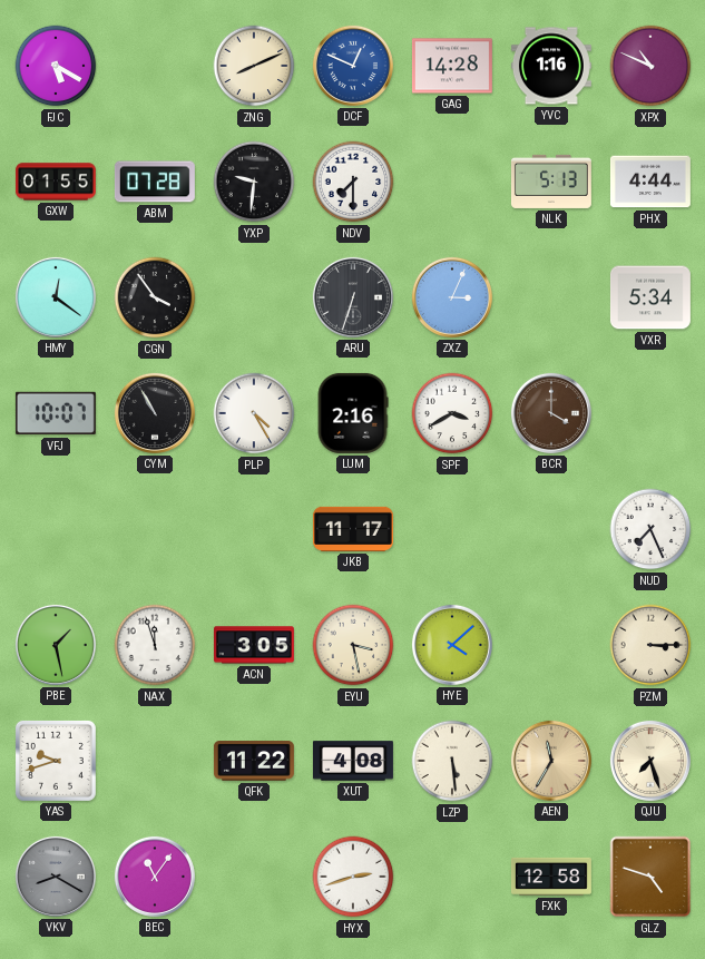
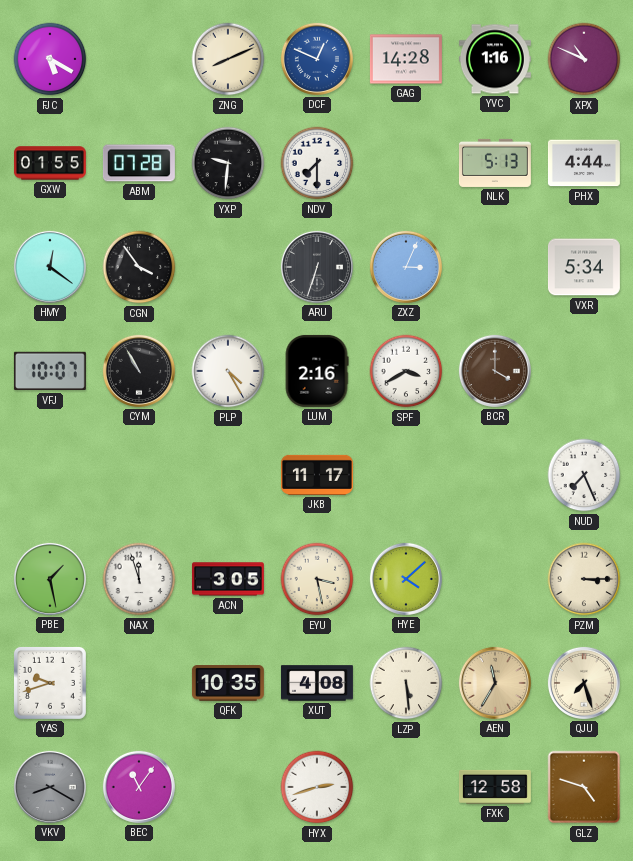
QFK: 11:22 -> 10:35
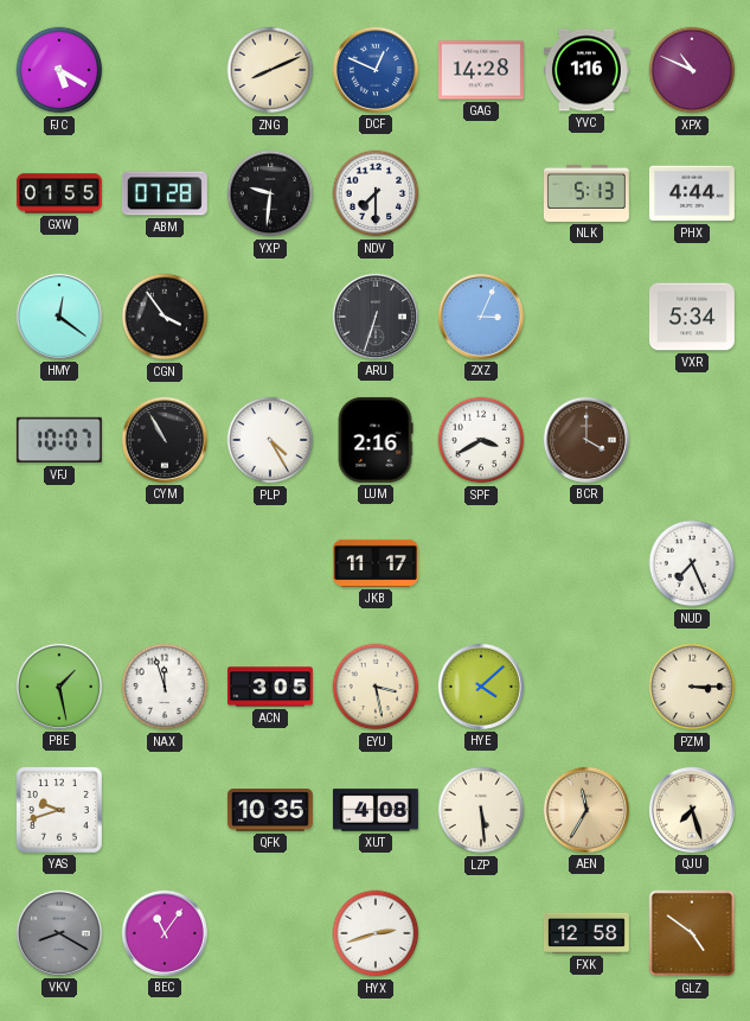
GLZ: 4:48 -> 4:51
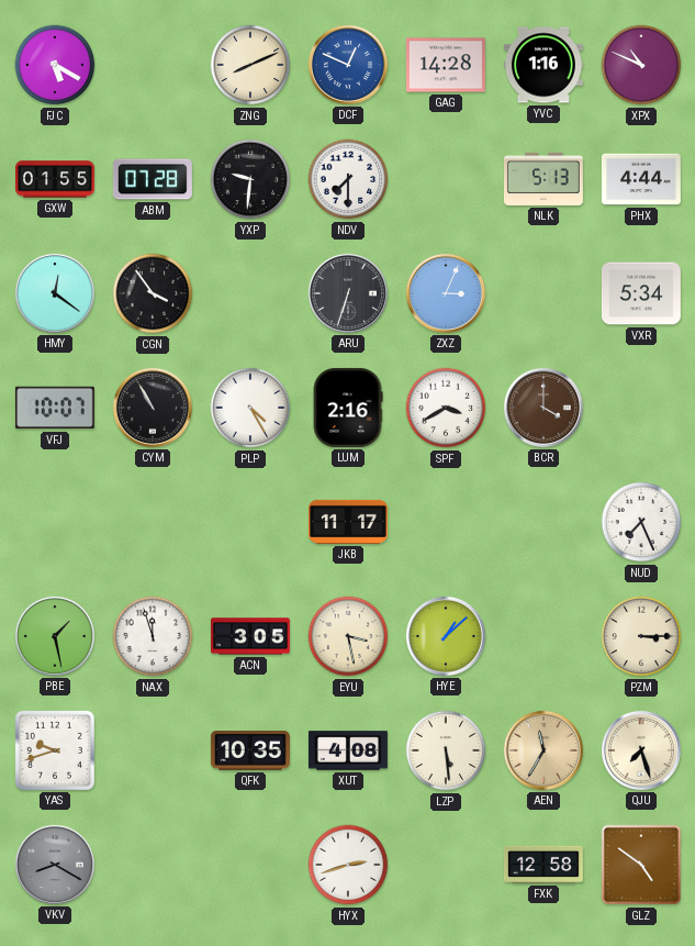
HYE: 4:08 -> 1:08
BEC: 11:06 -> none
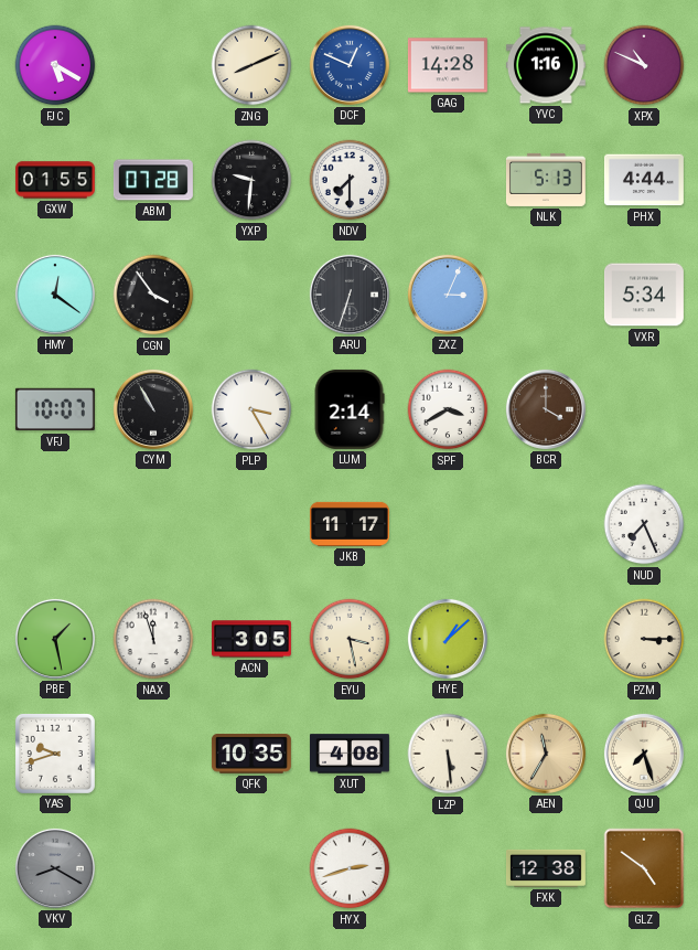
PLP: 4:25 -> 3:25
LUM: 2:16 -> 2:14
FXK: 12:58 -> 12:38
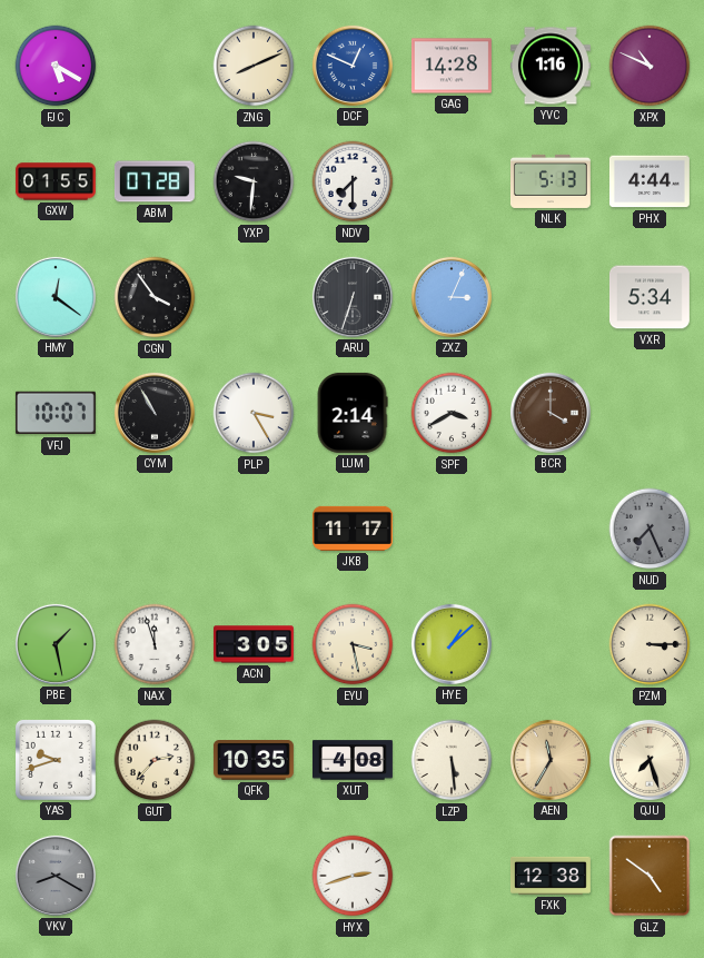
NUD dial: white -> grey
GUT: none -> 2:37
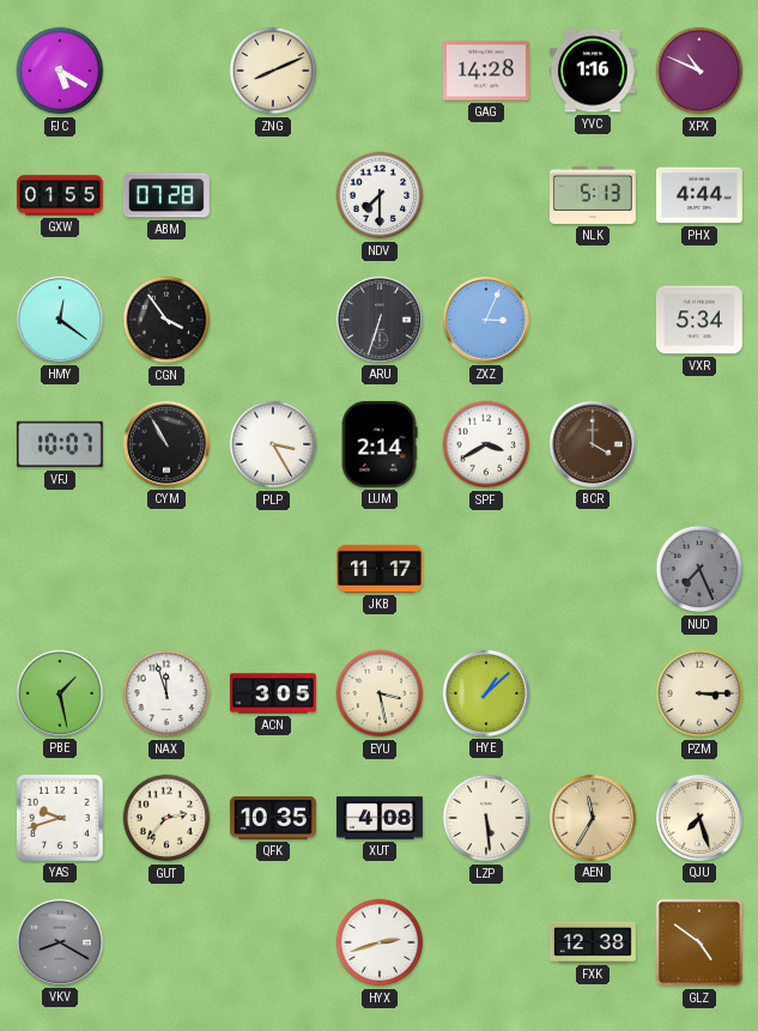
DCF: 12:49 -> none
YXP: 9:31 -> none
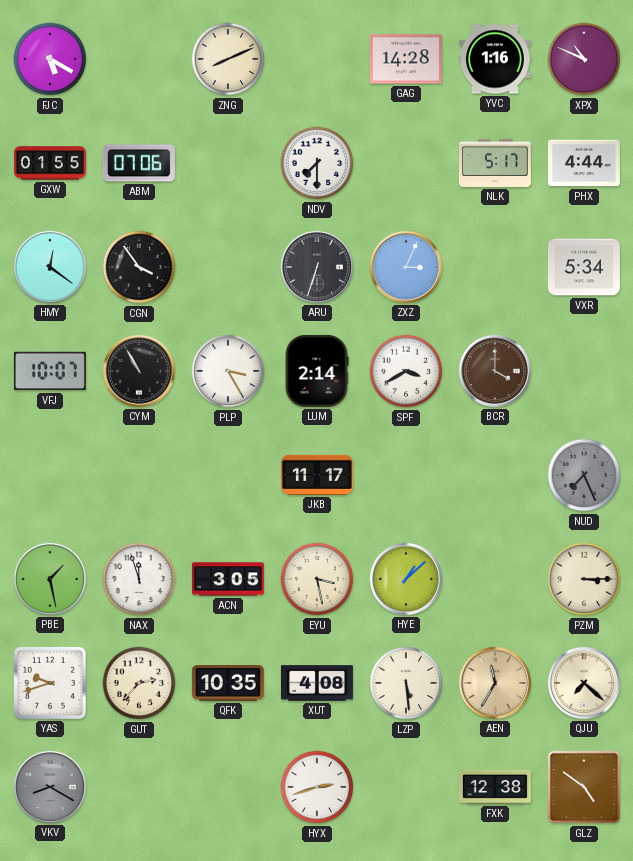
ABM: 07:28 -> 07:06
NLK: 5:13 -> 5:17
QJU: 7:27 -> 7:22
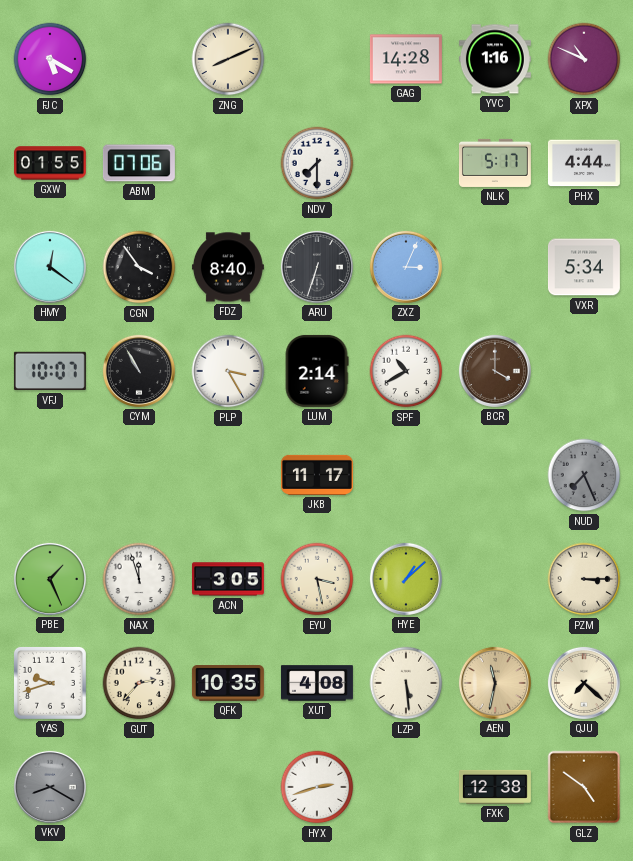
FDZ: none -> 8:40
SPF: 3:40 -> 10:40
PBE: 1:28 -> 1:26
AEN: 11:35 -> 11:32
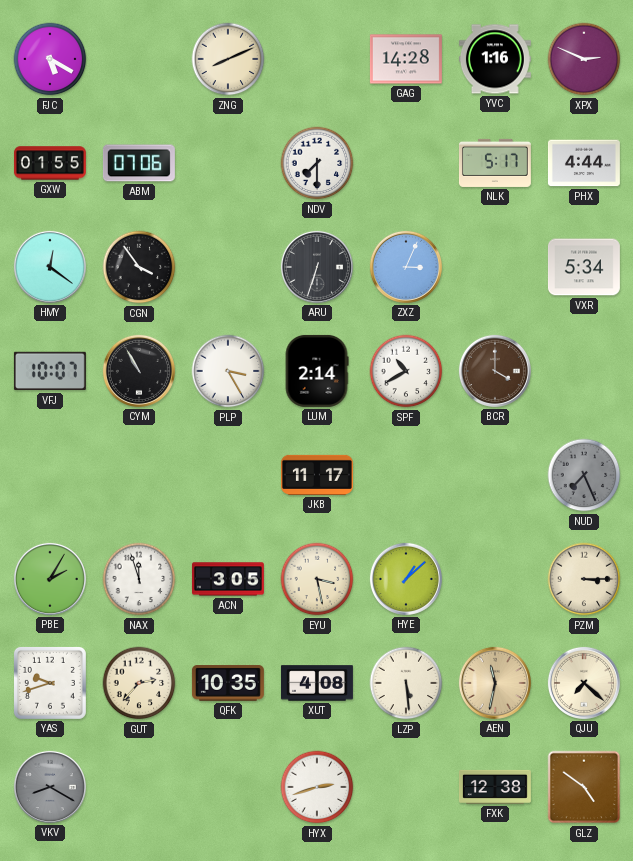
XPX: 10:49 -> 2:49
FDZ: 8:40 -> none
PBE: 1:26 -> 2:05
